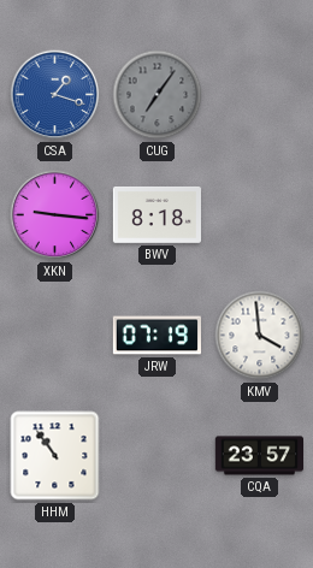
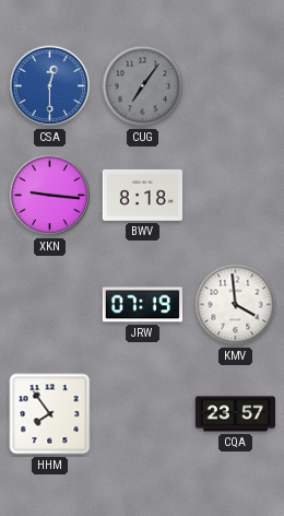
CSA: 1:18 -> 12:30
HHM: 10:54 -> 7:54
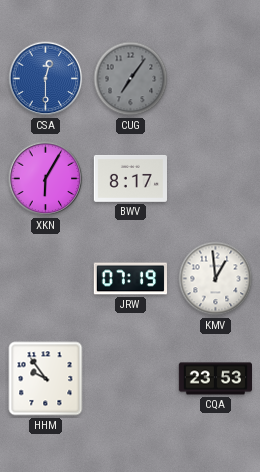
XKN: 9:16 -> 6:05
BWV: 8:18 -> 8:17
KMV: 3:59 -> 12:59
HHM: 7:54 -> 9:54
CQA: 23:57 -> 23:53
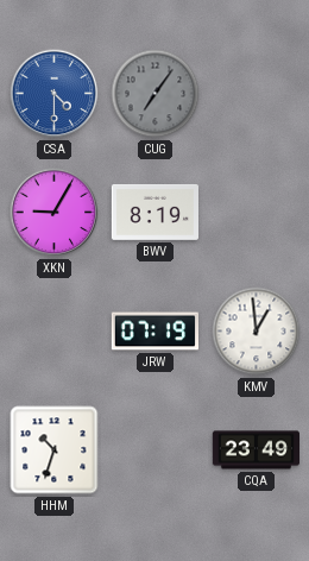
CSA: 12:30 -> 4:30
XKN: 6:05 -> 9:05
BWV: 8:17 -> 8:19
HHM: 9:54 -> 10:33
CQA: 23:53 -> 23:49
